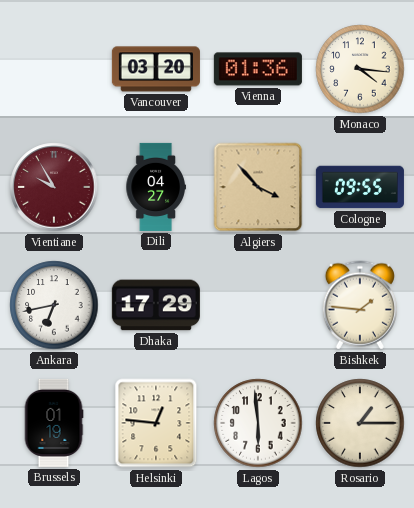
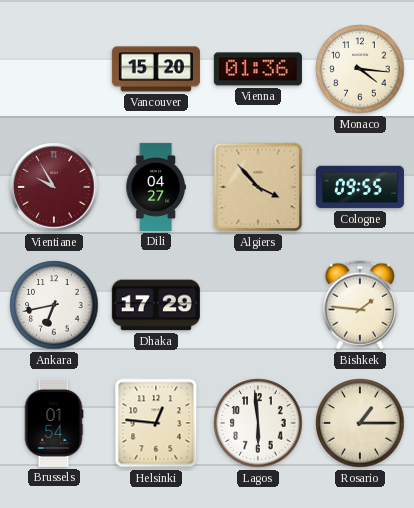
Vancouver: 03:20 -> 15:20
Brussels: 01:19 -> 01:54
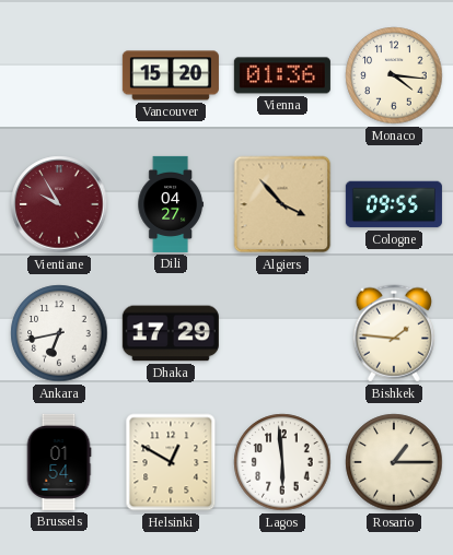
Helsinki: 12:46 -> 12:50
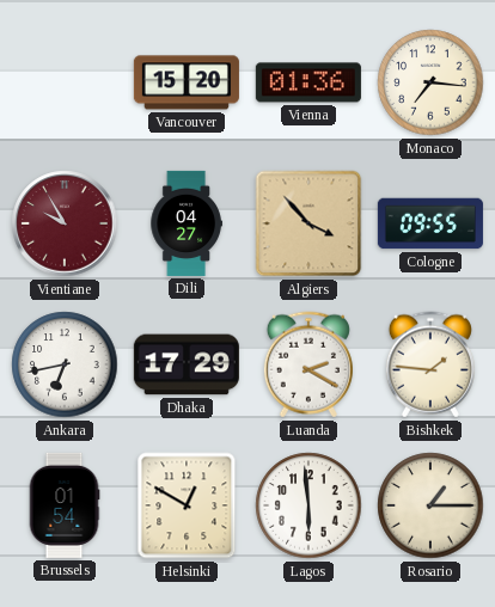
Monaco: 4:16 -> 7:16
Luanda: none -> 2:20
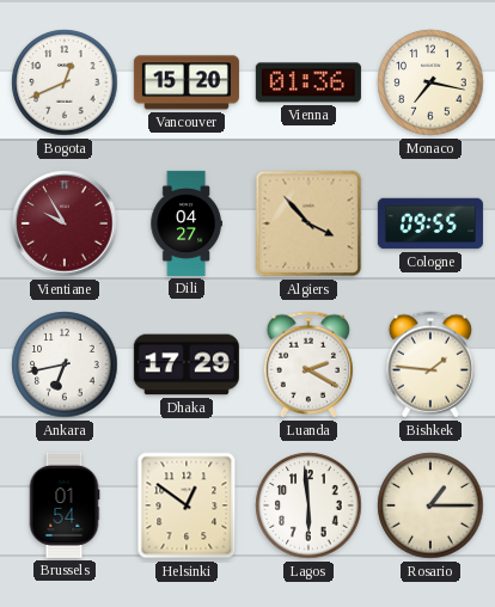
Bogota: none -> 12:41
Monaco: 7:16 -> 7:17
Helsinki: 12:50 -> 12:51
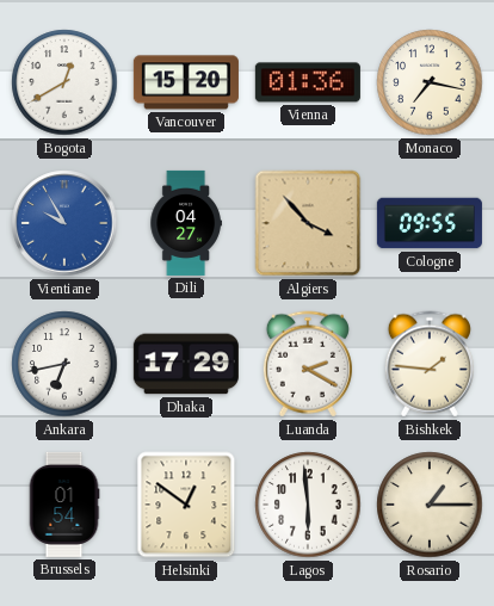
Bogota: 12:41 -> 12:40
Vientiane dial: burgundy -> blue
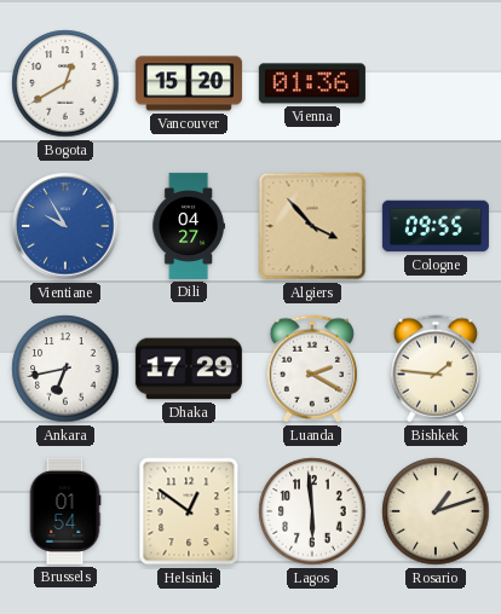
Monaco: 7:17 -> none
Rosario: 1:15 -> 1:12
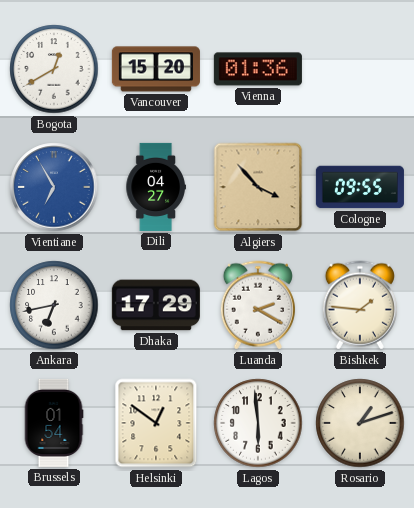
Vientiane: 9:55 -> 6:55
